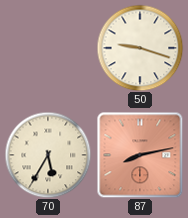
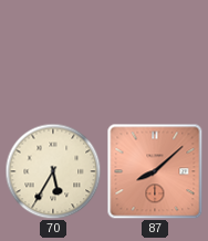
50: 9:18 -> none
87: 8:13 -> 8:08
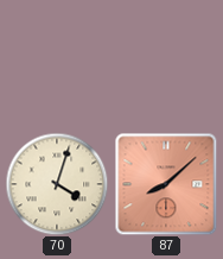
70: 5:35 -> 4:03
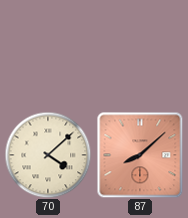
70: 4:03 -> 4:08
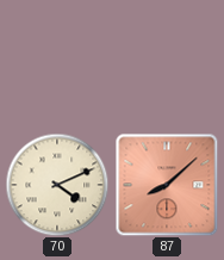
70: 4:08 -> 4:11
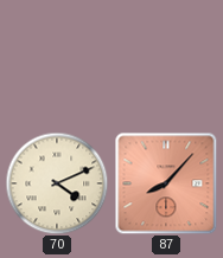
87: 8:08 -> 8:07
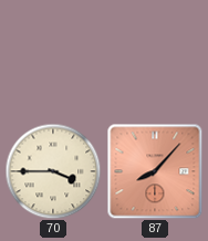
70: 4:11 -> 3:45
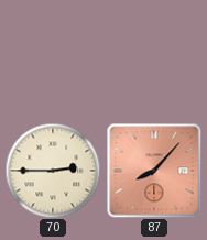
70: 3:45 -> 2:45
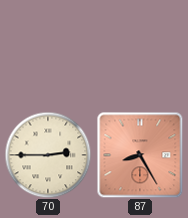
87: 8:07 -> 8:25
